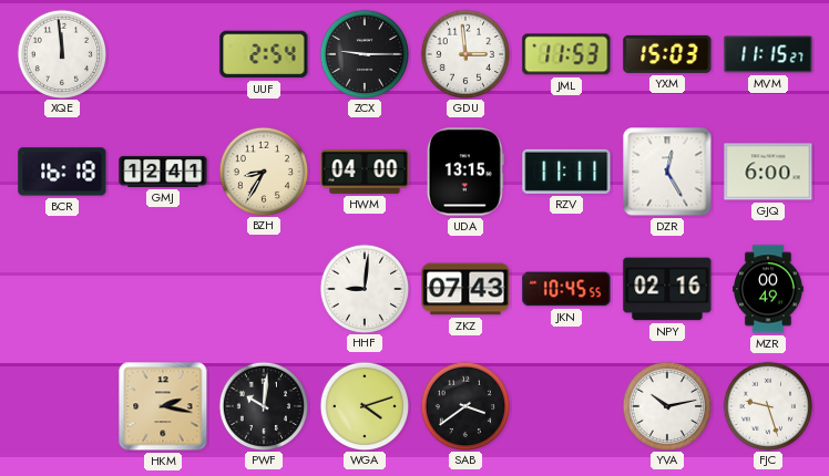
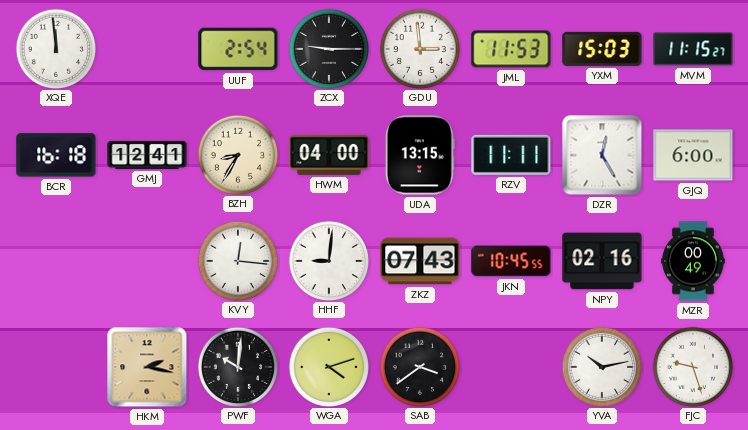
KVY: none -> 12:16
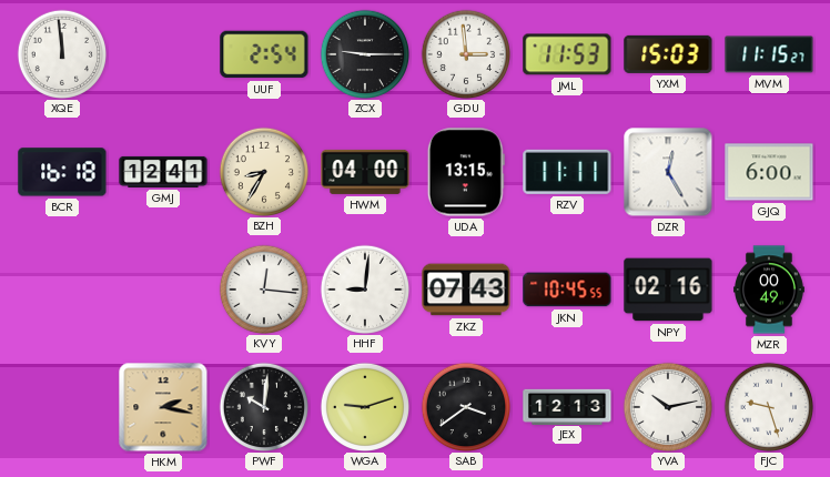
WGA: 4:12 -> 9:12
JEX: none -> 12:13
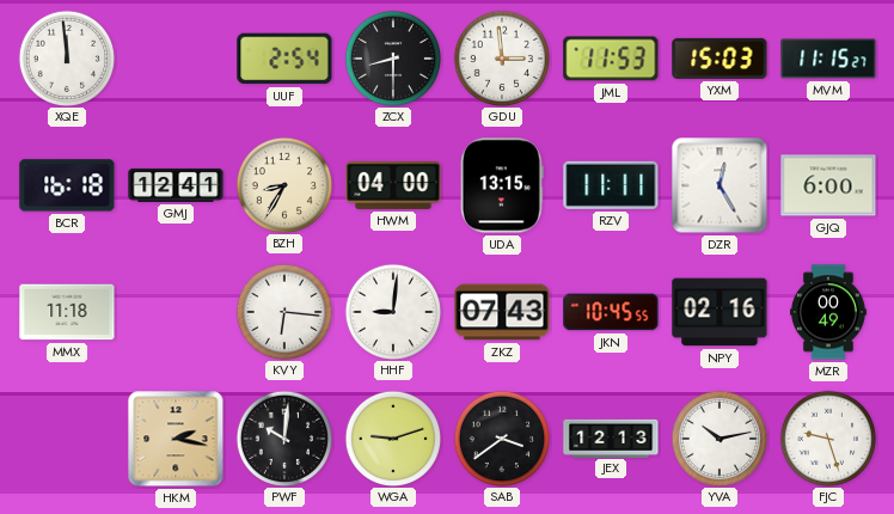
ZCX: 9:15 -> 8:30
MMX: none -> 11:18
KVY: 12:16 -> 6:16
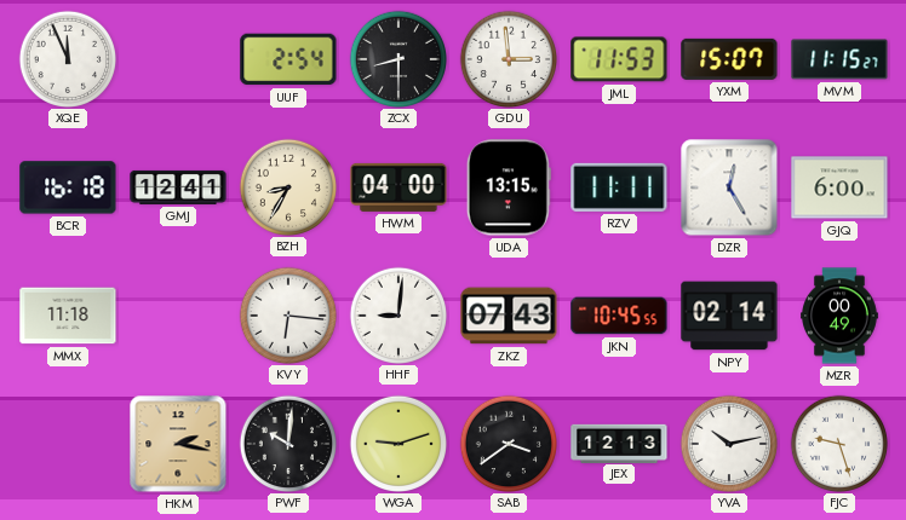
XQE: 11:59 -> 11:56
YXM: 15:03 -> 15:07
NPY: 02:16 -> 02:14
